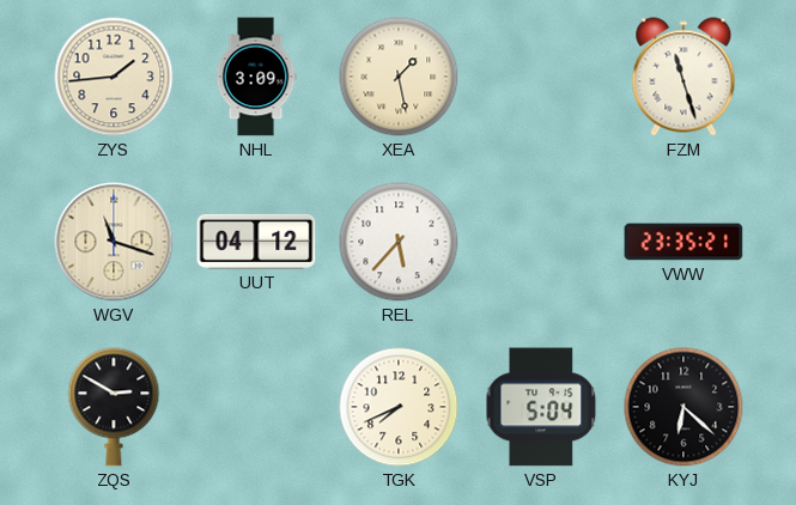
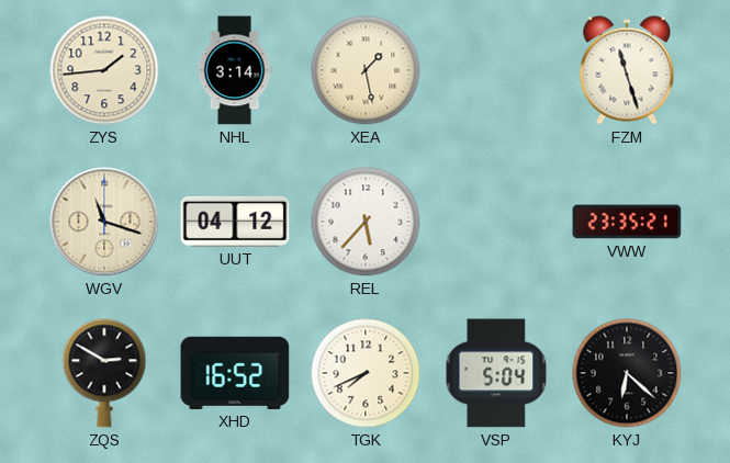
NHL: 3:09 -> 3:14
XHD: none -> 16:52
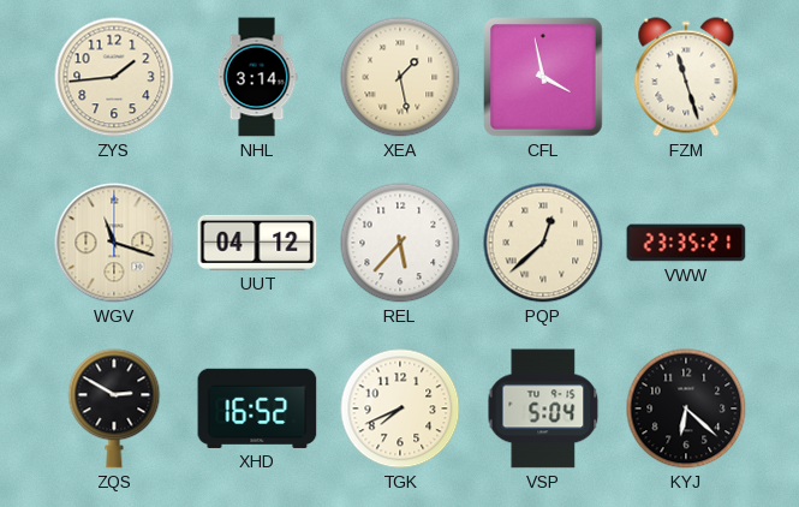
CFL: none -> 3:58
PQP: none -> 12:38
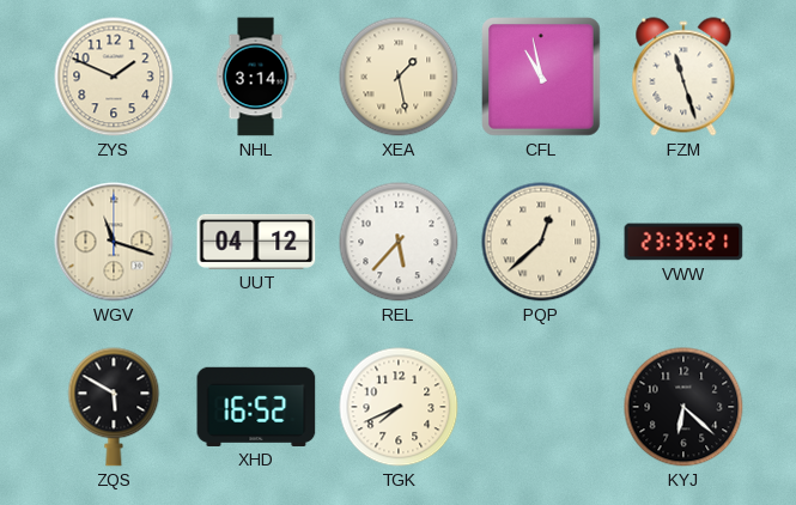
ZYS: 1:44 -> 1:49
CFL: 3:58 -> 10:58
ZQS: 2:50 -> 5:50
VSP: 5:04 -> none
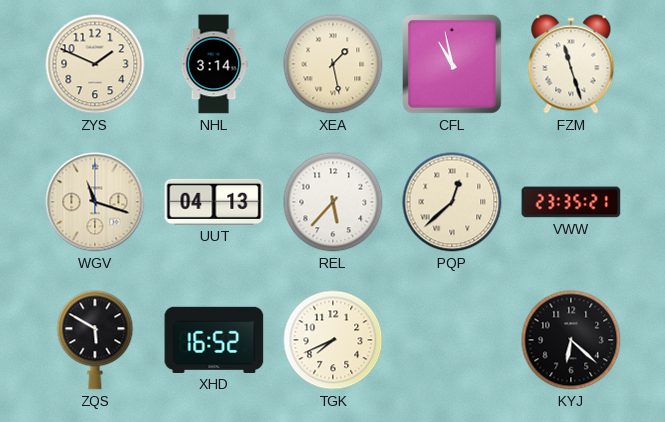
UUT: 04:12 -> 04:13
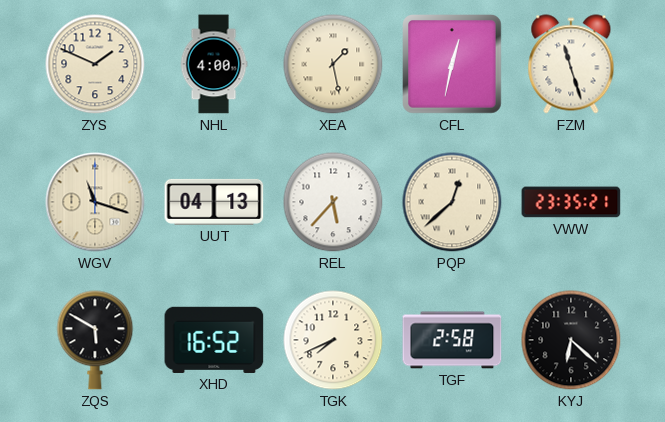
NHL: 3:14 -> 4:00
CFL: 10:58 -> 12:32
TGF: none -> 2:58
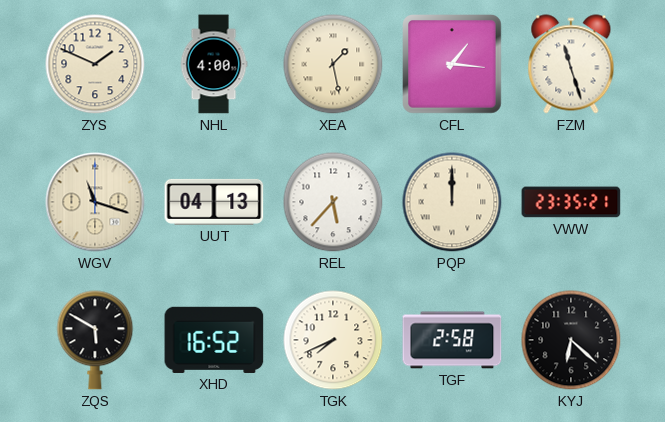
CFL: 12:32 -> 1:16
PQP: 12:38 -> 12:00
